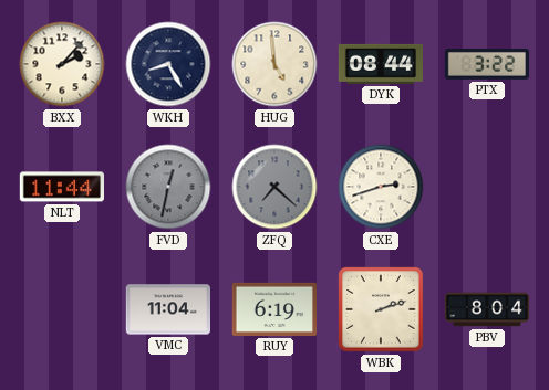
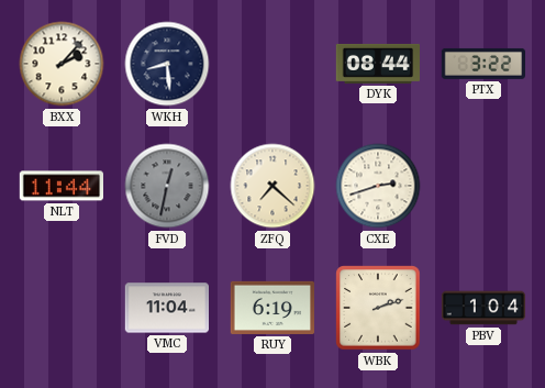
WKH: 8:25 -> 8:29
HUG: 4:59 -> none
ZFQ dial: grey -> cream
PBV: 8:04 -> 1:04
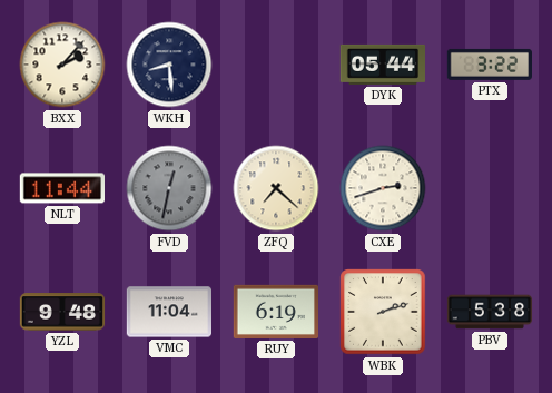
DYK: 08:44 -> 05:44
YZL: none -> 9:48
PBV: 1:04 -> 5:38
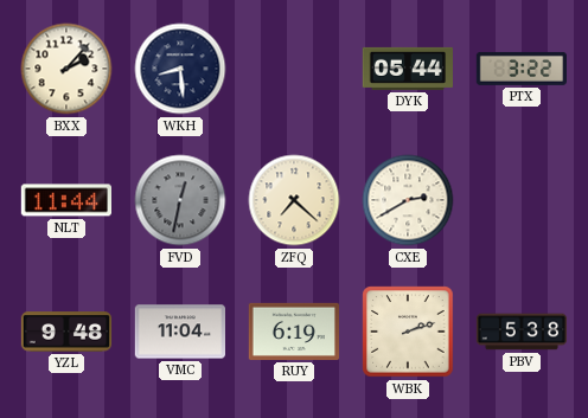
CXE: 2:42 -> 2:40
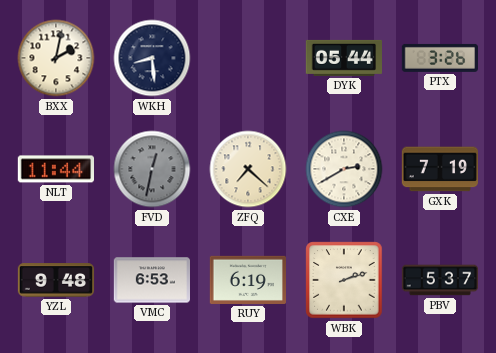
BXX: 2:07 -> 2:02
PTX: 3:22 -> 3:26
GXK: none -> 7:19
VMC: 11:04 -> 6:53
PBV: 5:38 -> 5:37
